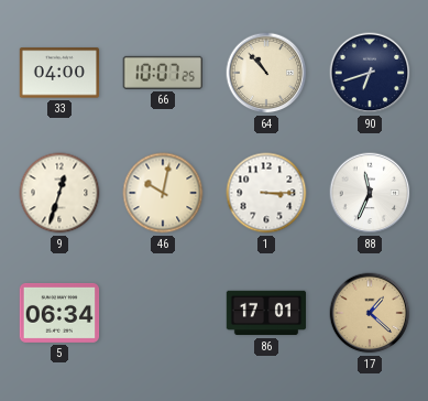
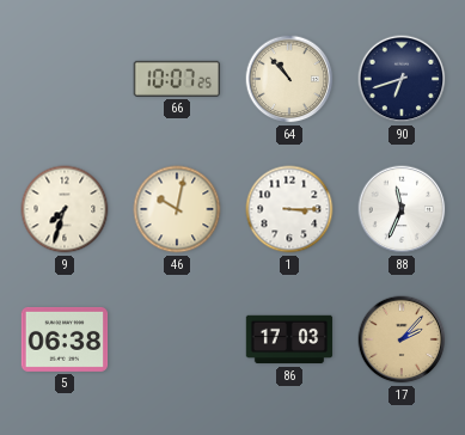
33: 04:00 -> none
9: 12:33 -> 7:33
5: 06:34 -> 06:38
86: 17:01 -> 17:03
17: 1:22 -> 2:07
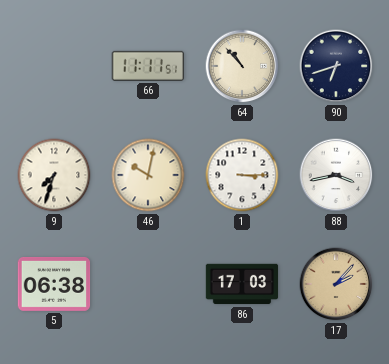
66: 10:07 -> 11:11
88: 11:34 -> 3:43
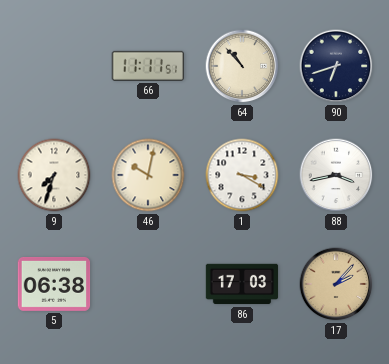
1: 3:15 -> 3:20
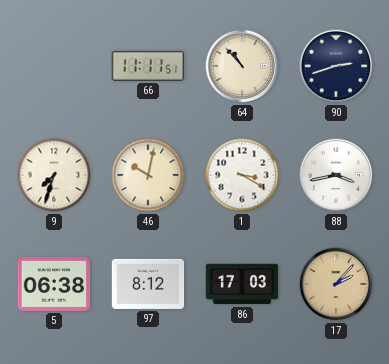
90: 6:42 -> 2:42
97: none -> 8:12
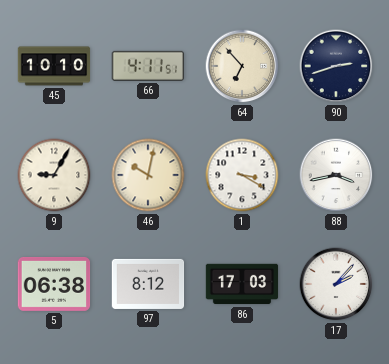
45: none -> 10:10
66: 11:11 -> 4:11
64: 10:53 -> 6:53
9: 7:33 -> 9:05
17 dial: champagne -> white
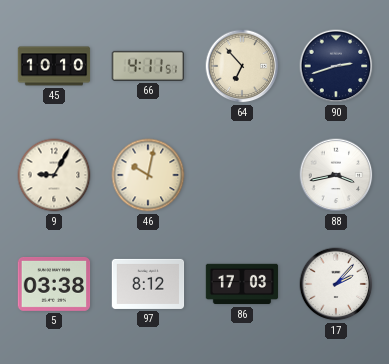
1: 3:20 -> none
5: 06:38 -> 03:38
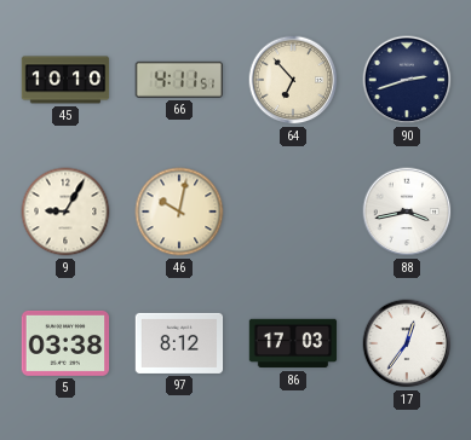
17: 2:07 -> 12:36
